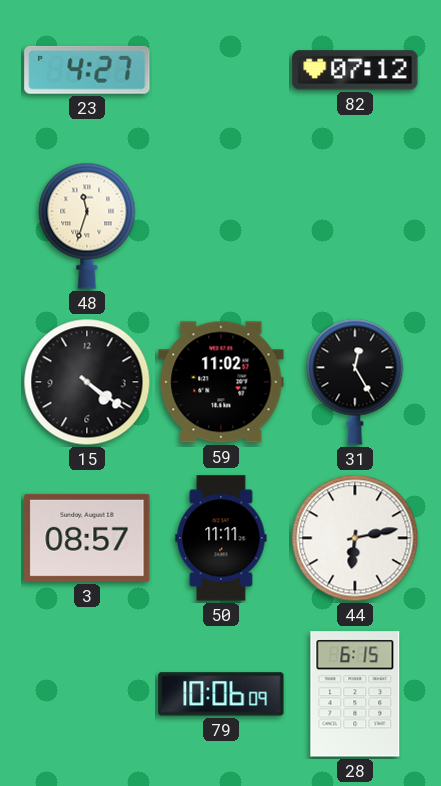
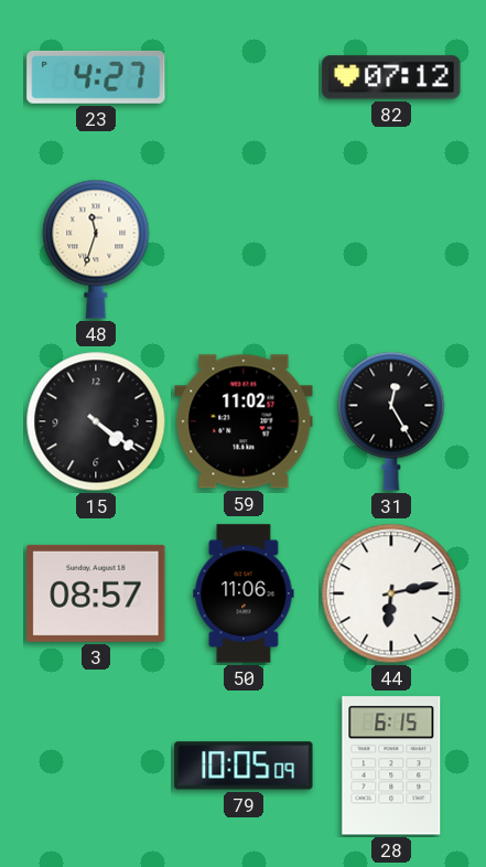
50: 11:11 -> 11:06
79: 10:06 -> 10:05
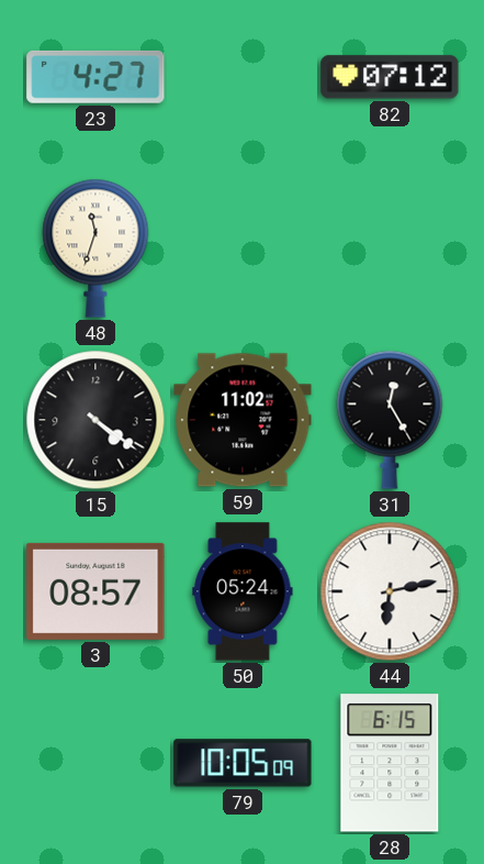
50: 11:06 -> 05:24
